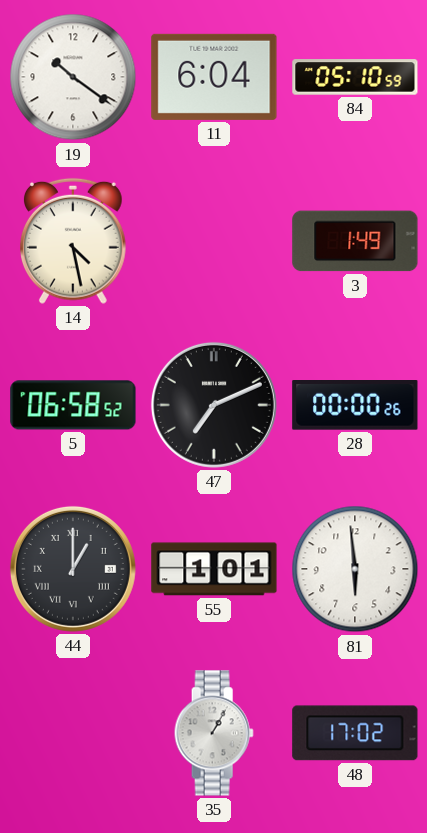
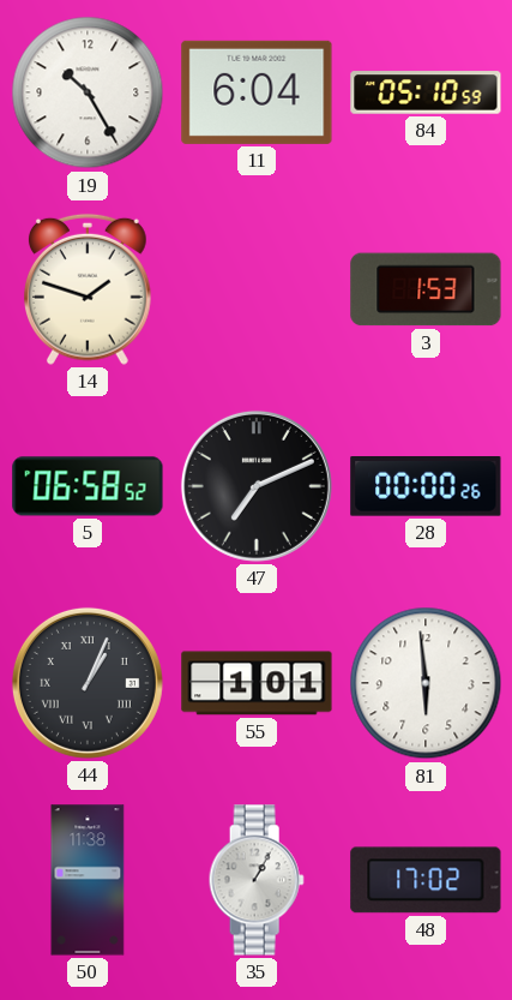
19: 10:21 -> 10:25
14: 4:28 -> 1:48
3: 1:49 -> 1:53
44: 1:00 -> 1:04
50: none -> 11:38
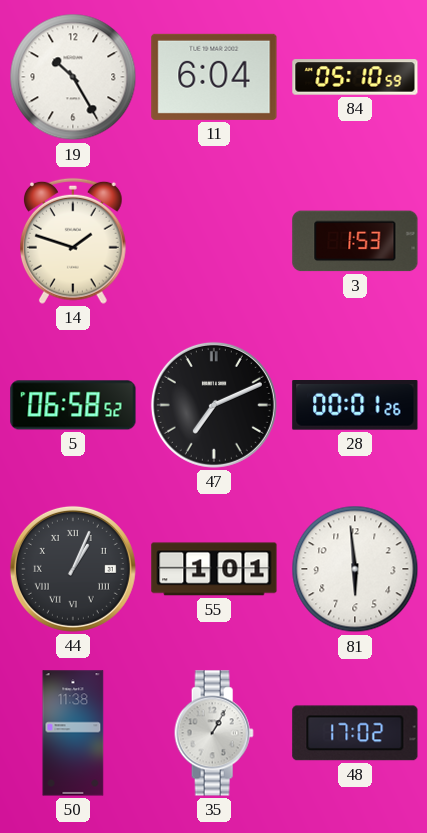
28: 00:00 -> 00:01
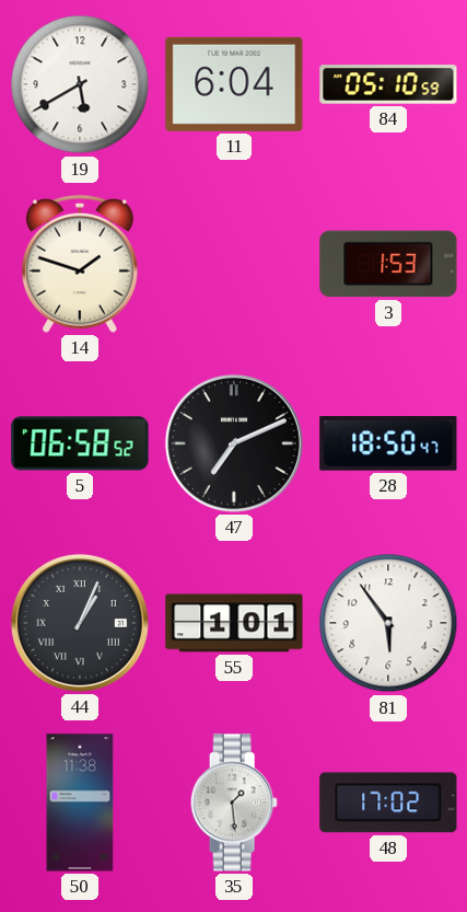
19: 10:25 -> 5:40
28: 00:01 -> 18:50
81: 5:59 -> 5:54
35: 1:05 -> 1:29
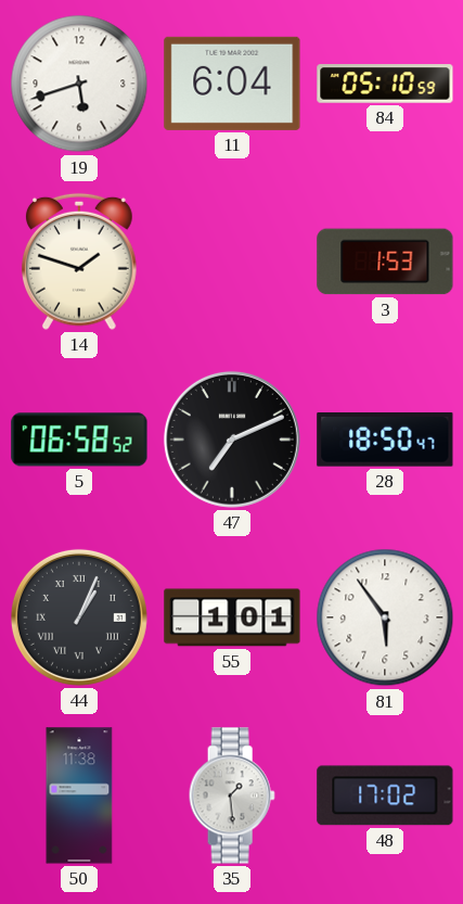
19: 5:40 -> 5:42
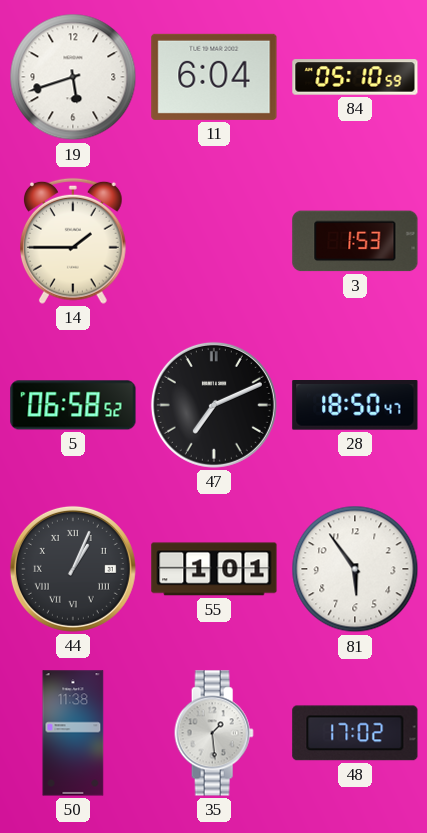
14: 1:48 -> 1:45
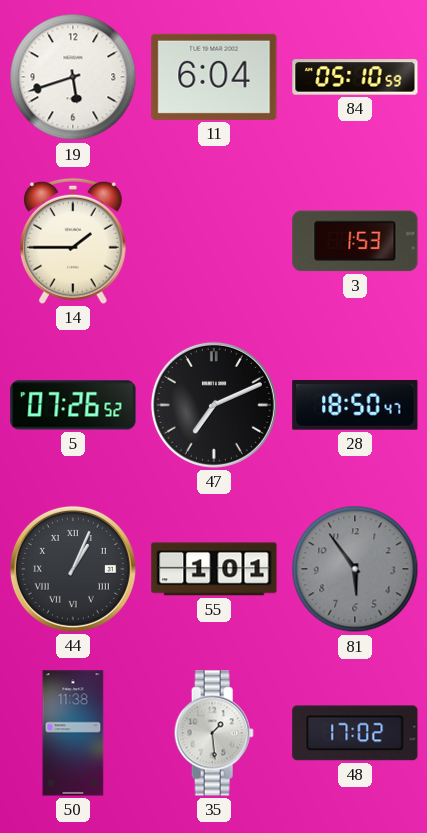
5: 06:58 -> 07:26
81 dial: white -> grey
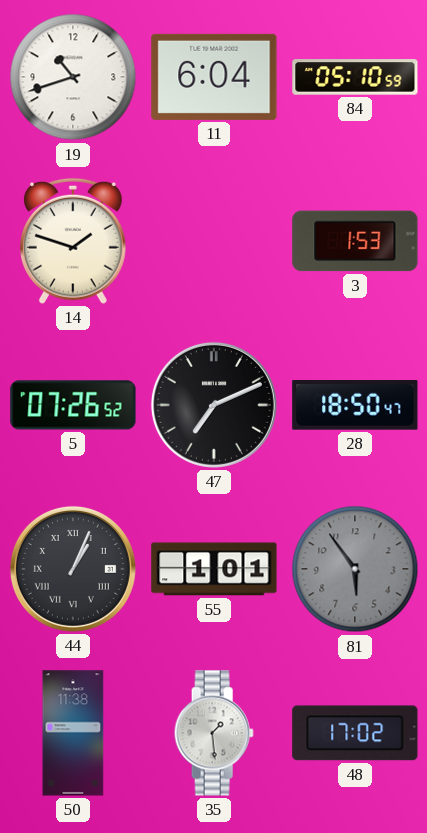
19: 5:42 -> 10:42
14: 1:45 -> 1:48
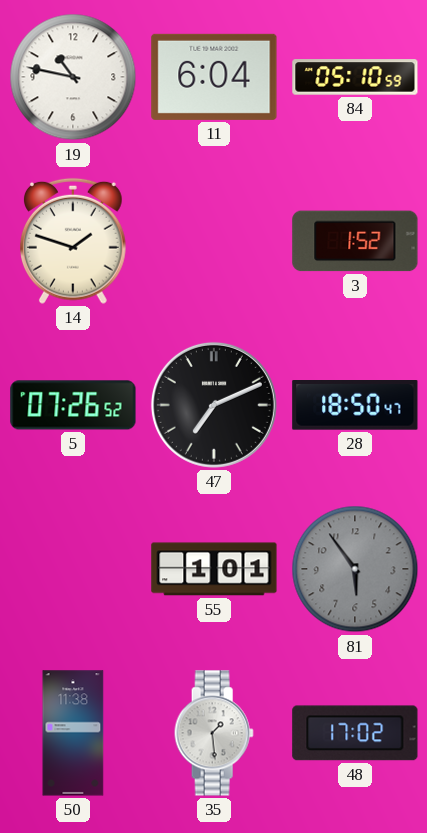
19: 10:42 -> 10:47
3: 1:53 -> 1:52
44: 1:04 -> none
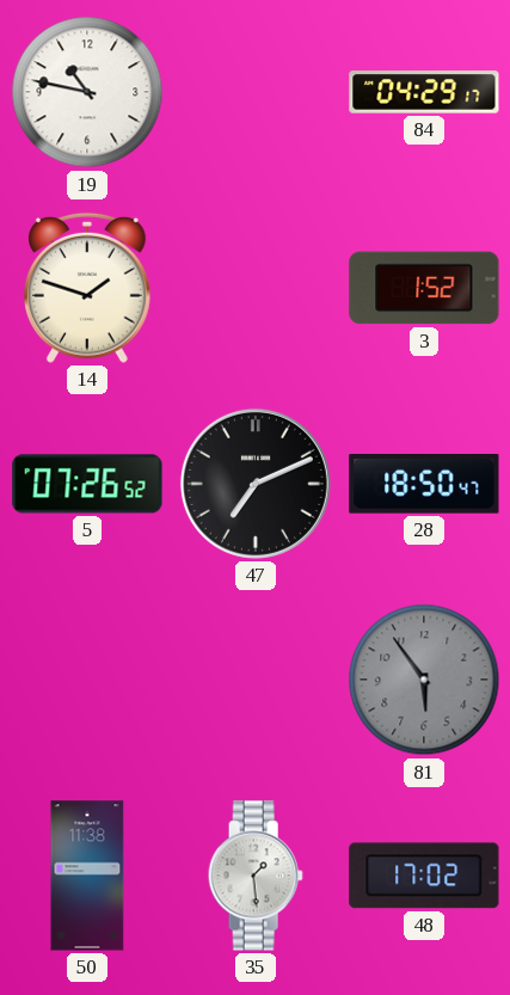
11: 6:04 -> none
84: 05:10 -> 04:29
55: 1:01 -> none
